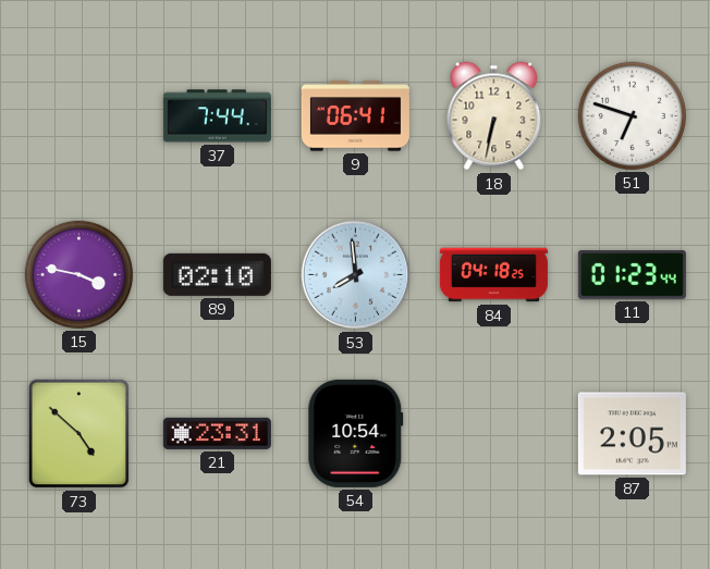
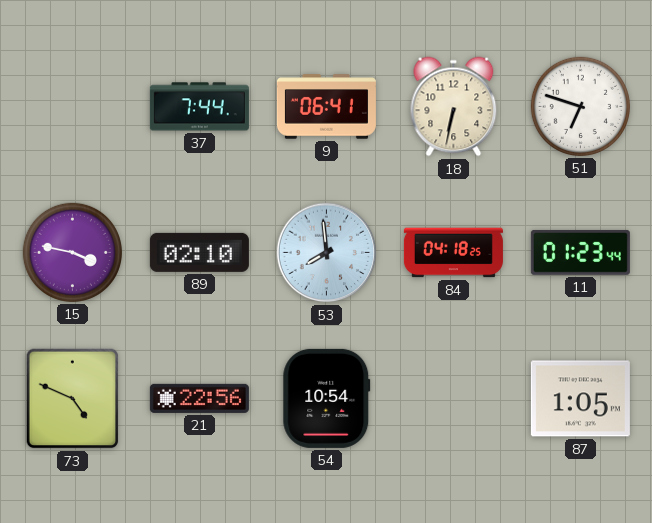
73: 4:52 -> 4:49
21: 23:31 -> 22:56
87: 2:05 -> 1:05
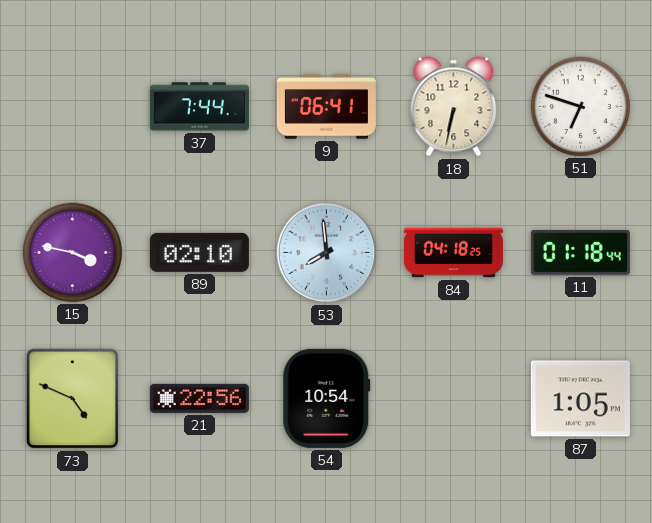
11: 01:23 -> 01:18
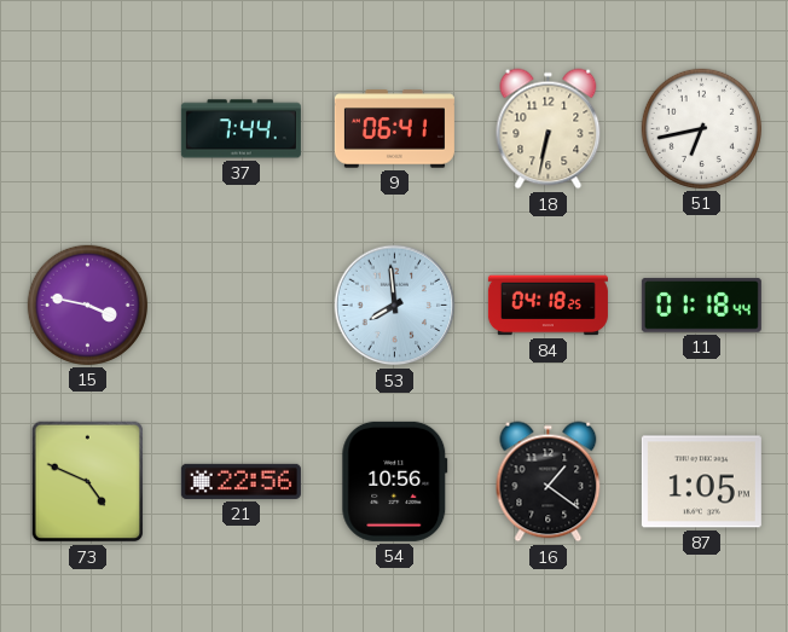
51: 6:48 -> 6:43
89: 02:10 -> none
54: 10:54 -> 10:56
16: none -> 1:21
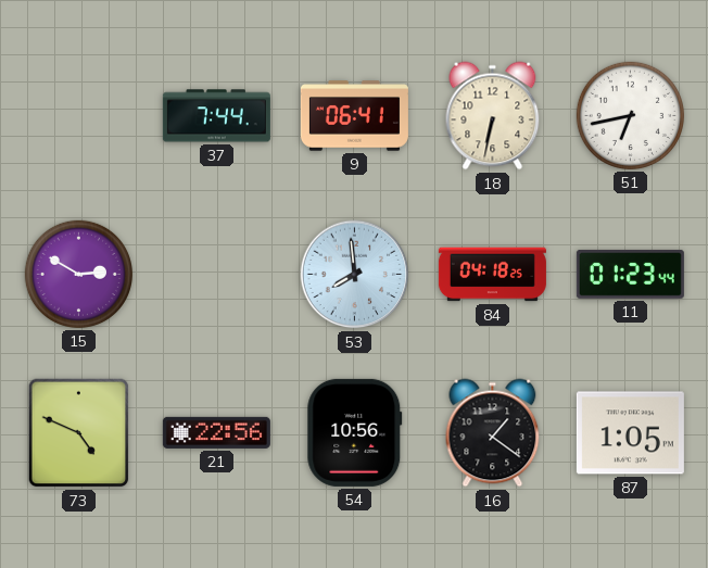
15: 3:47 -> 2:50
11: 01:18 -> 01:23
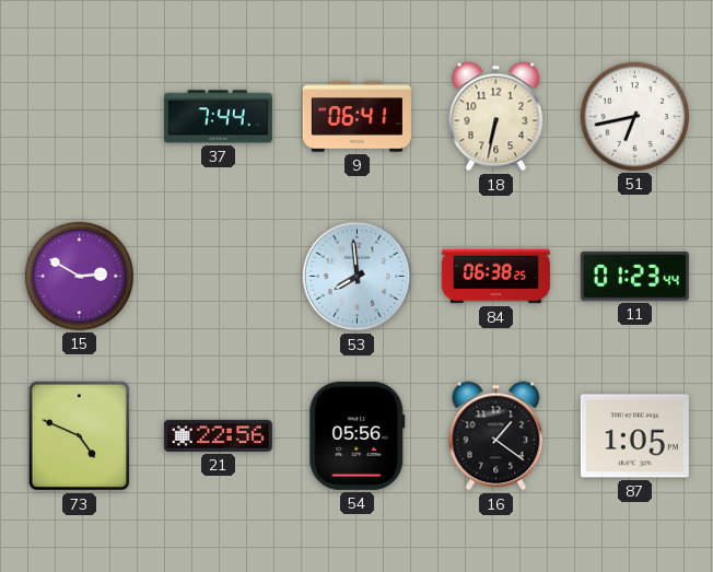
84: 04:18 -> 06:38
54: 10:56 -> 05:56
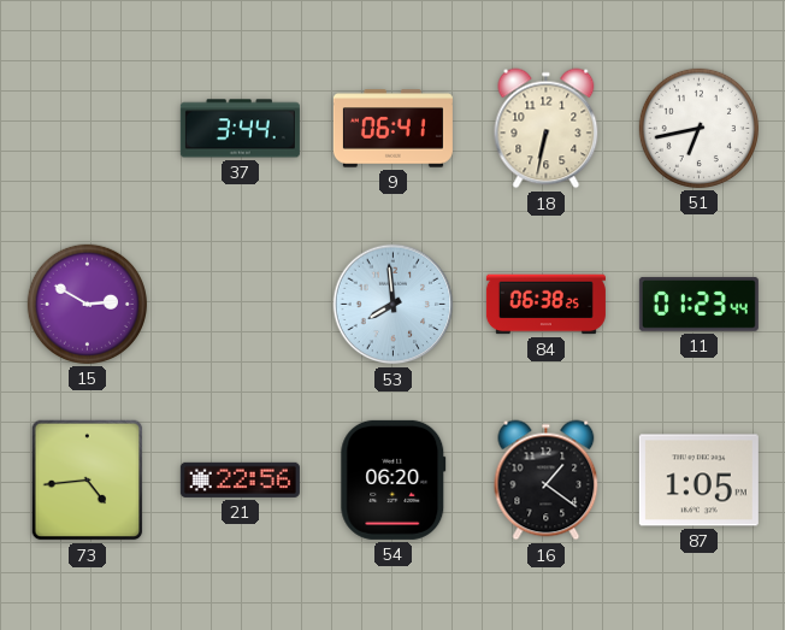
37: 7:44 -> 3:44
73: 4:49 -> 4:44
54: 05:56 -> 06:20
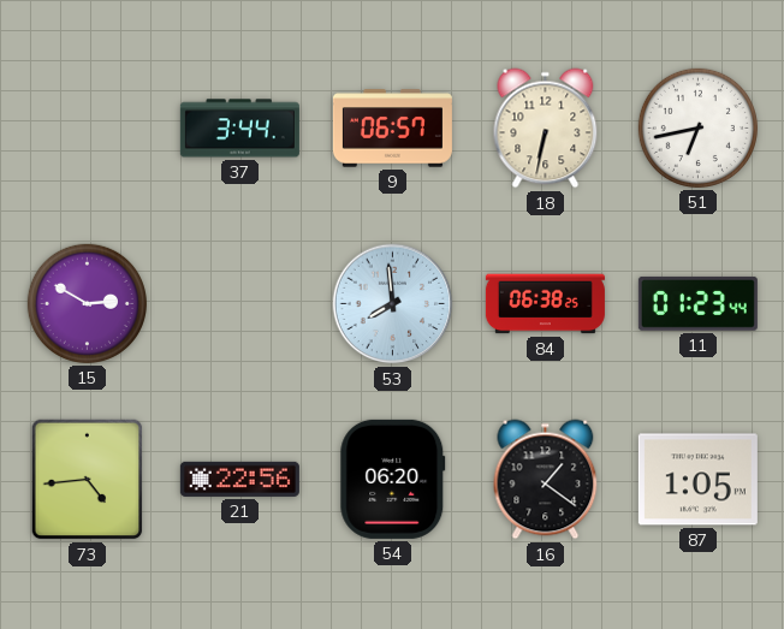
9: 06:41 -> 06:57
